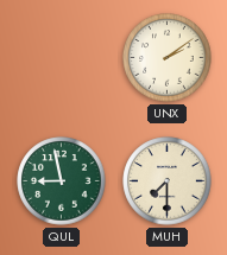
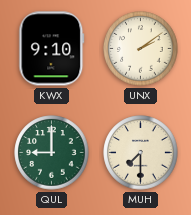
KWX: none -> 9:10
QUL: 8:58 -> 9:00
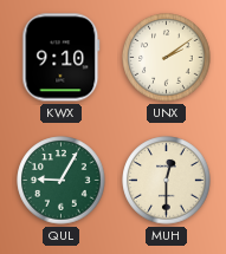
QUL: 9:00 -> 9:05
MUH: 7:30 -> 12:30
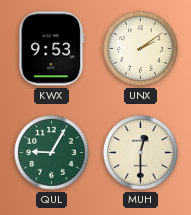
KWX: 9:10 -> 9:53
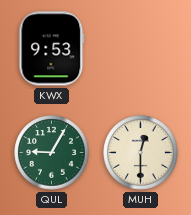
UNX: 2:09 -> none
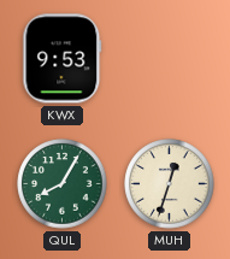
QUL: 9:05 -> 8:05
MUH: 12:30 -> 12:33
